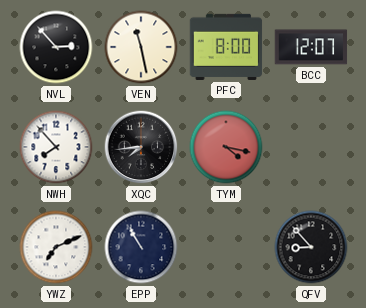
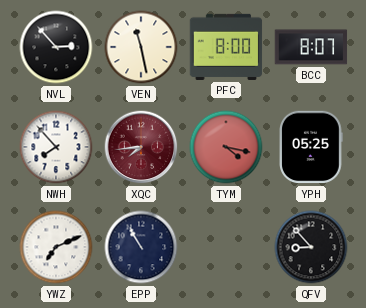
BCC: 12:07 -> 8:07
XQC dial: black -> burgundy
YPH: none -> 05:25
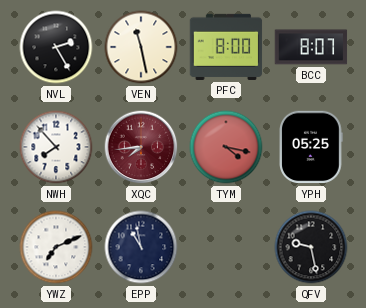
NVL: 2:53 -> 2:25
EPP: 10:55 -> 10:58
QFV: 8:53 -> 9:28
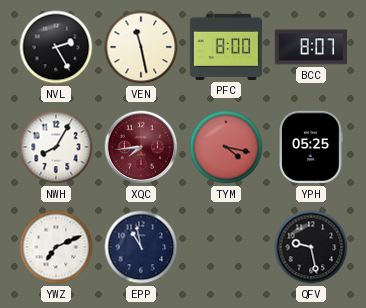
NWH: 7:53 -> 8:05
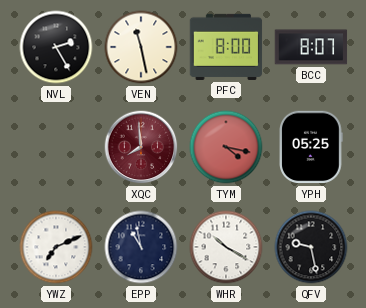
NWH: 8:05 -> none
XQC: 7:44 -> 7:59
WHR: none -> 10:20
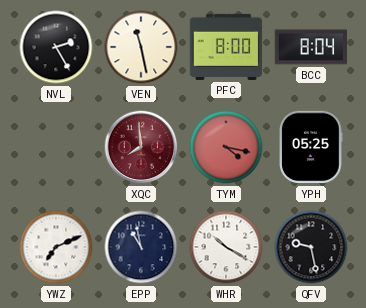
BCC: 8:07 -> 8:04
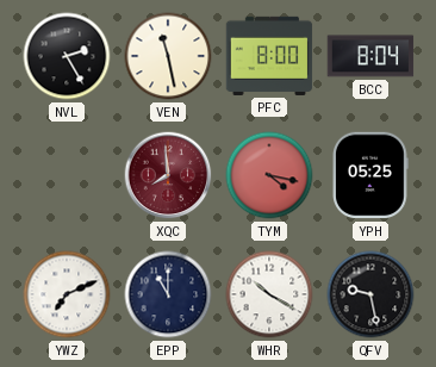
EPP: 10:58 -> 11:00
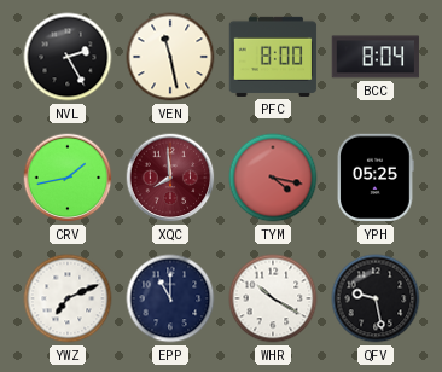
CRV: none -> 1:43
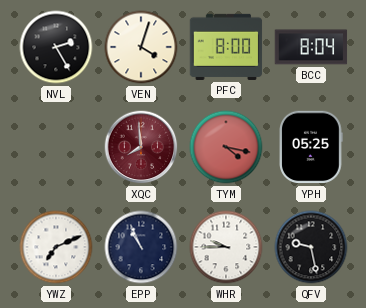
VEN: 11:28 -> 4:03
CRV: 1:43 -> none
EPP: 11:00 -> 10:56
WHR: 10:20 -> 9:45
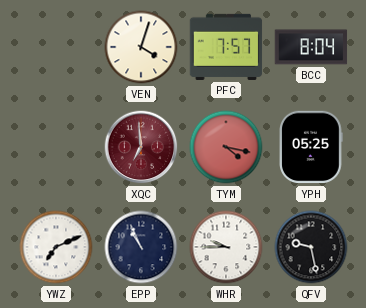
NVL: 2:25 -> none
PFC: 8:00 -> 7:57
XQC: 7:59 -> 6:59
